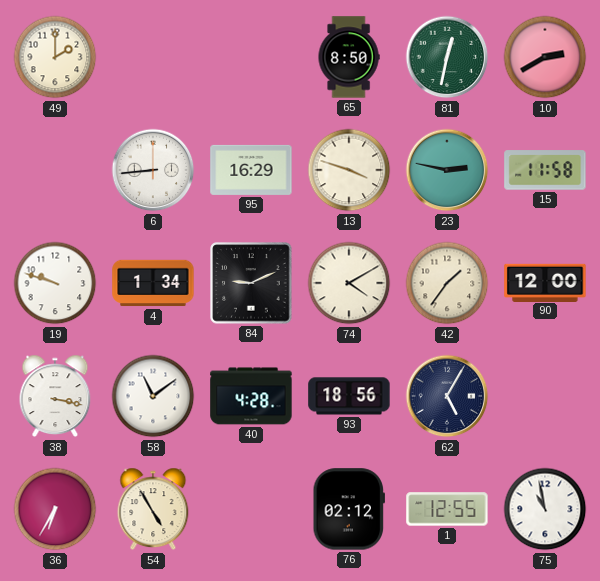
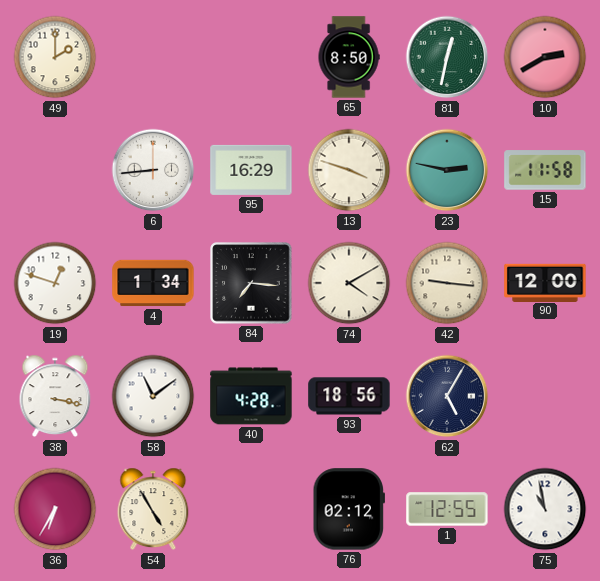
19: 9:48 -> 12:48
84: 9:11 -> 7:16
42: 1:36 -> 9:16
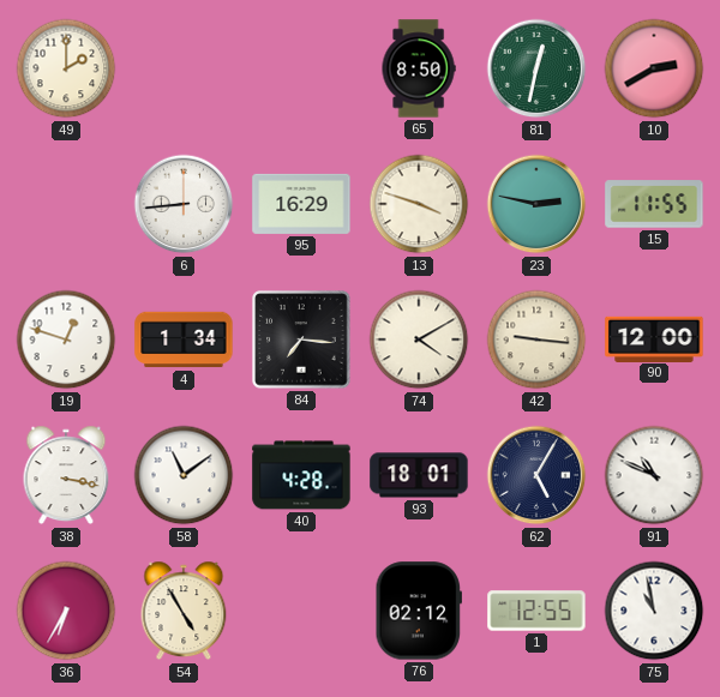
15: 11:58 -> 11:55
93: 18:56 -> 18:01
91: none -> 10:49
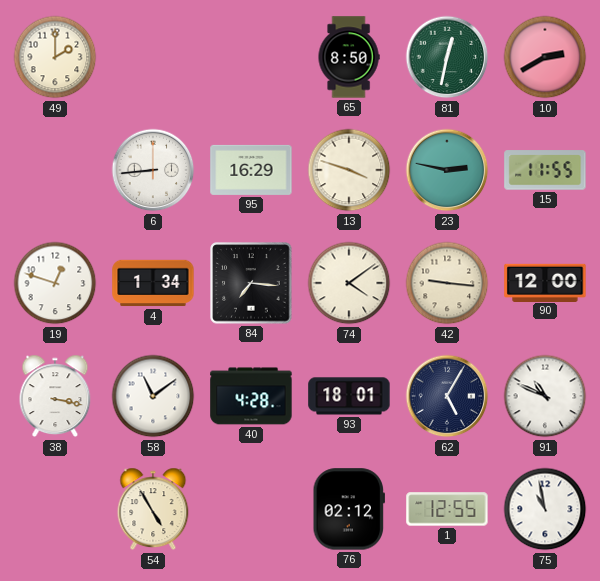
74: 4:10 -> 4:09
36: 6:35 -> none
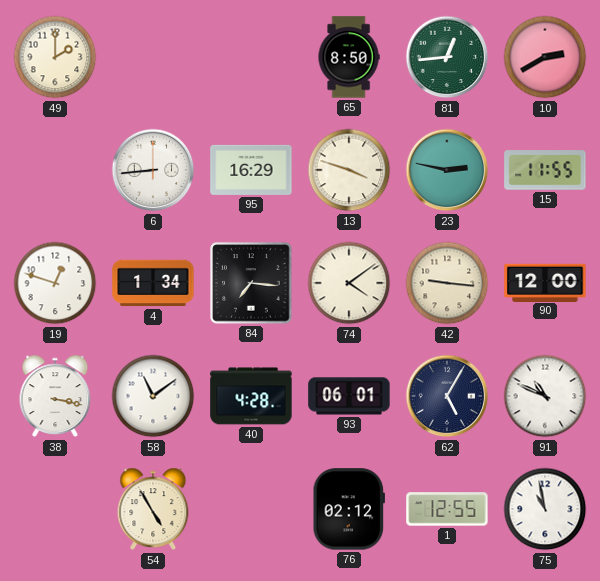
81: 12:32 -> 12:44
93: 18:01 -> 06:01
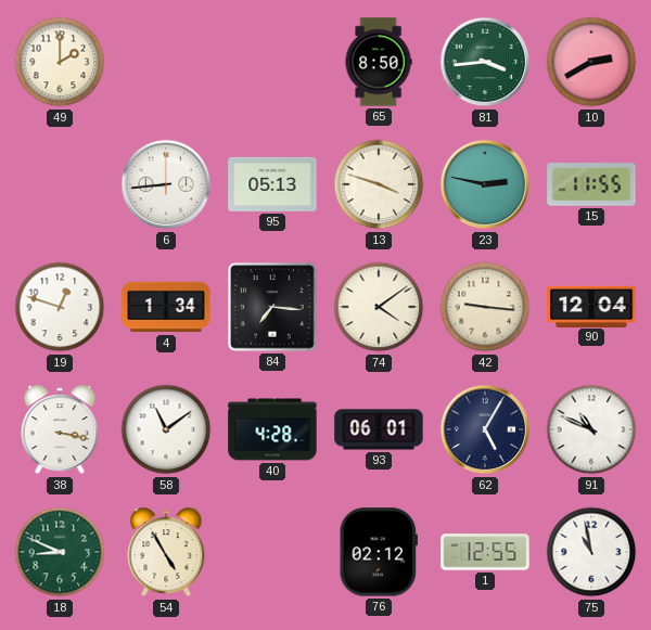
81: 12:44 -> 3:44
95: 16:29 -> 05:13
90: 12:00 -> 12:04
18: none -> 8:49
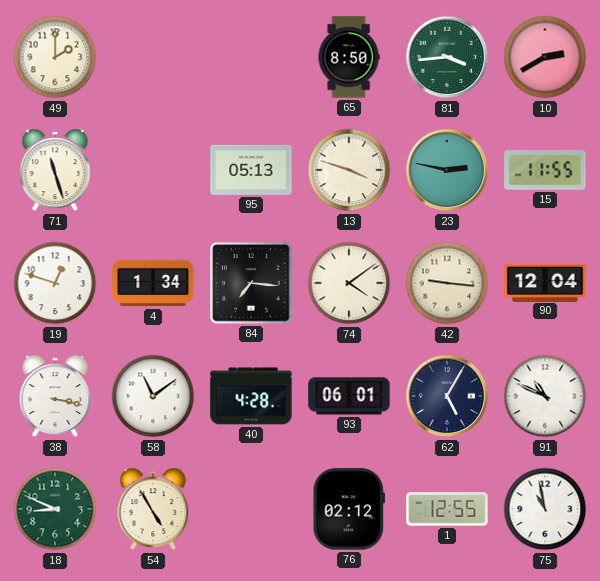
71: none -> 11:27
6: 8:44 -> none
